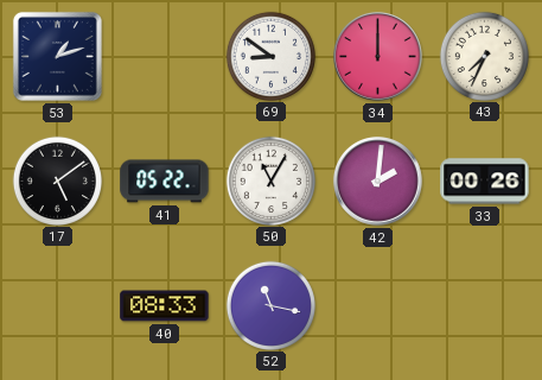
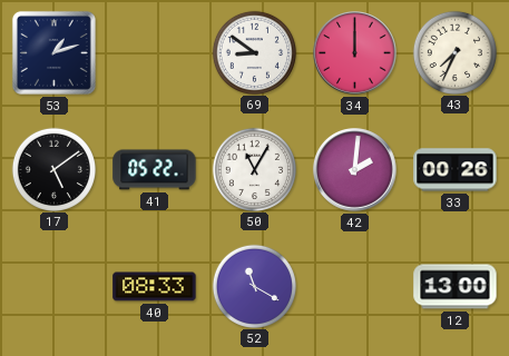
52: 11:17 -> 11:20
12: none -> 13:00
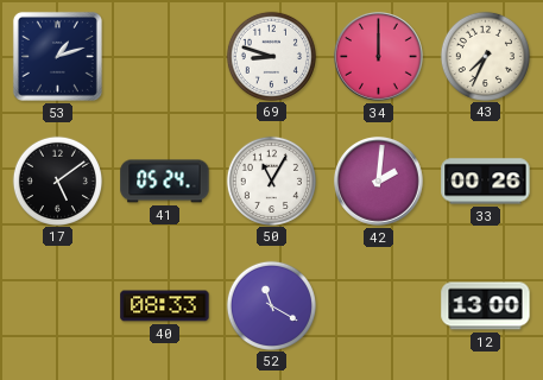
69: 8:51 -> 8:48
41: 05:22 -> 05:24
